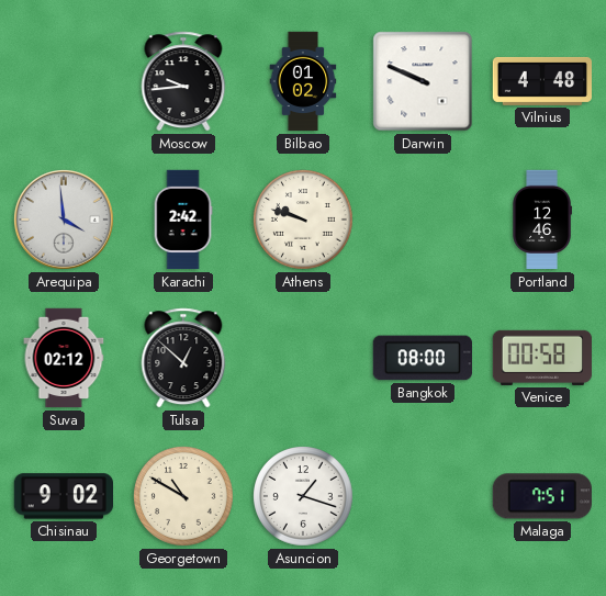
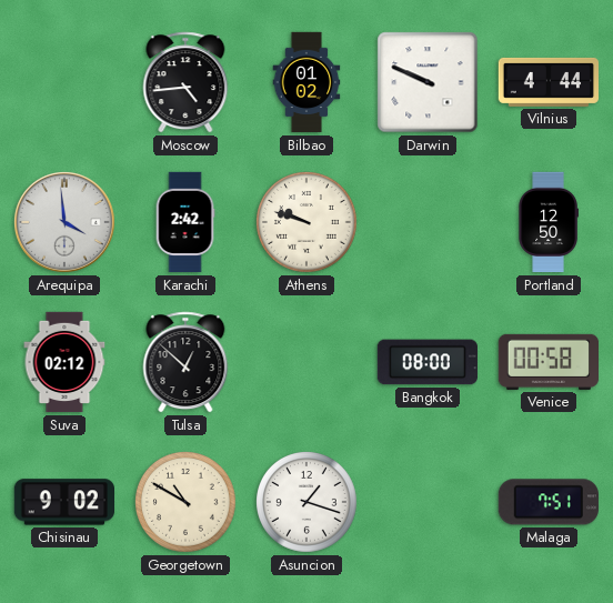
Moscow: 9:44 -> 4:44
Vilnius: 4:48 -> 4:44
Portland: 12:46 -> 12:50
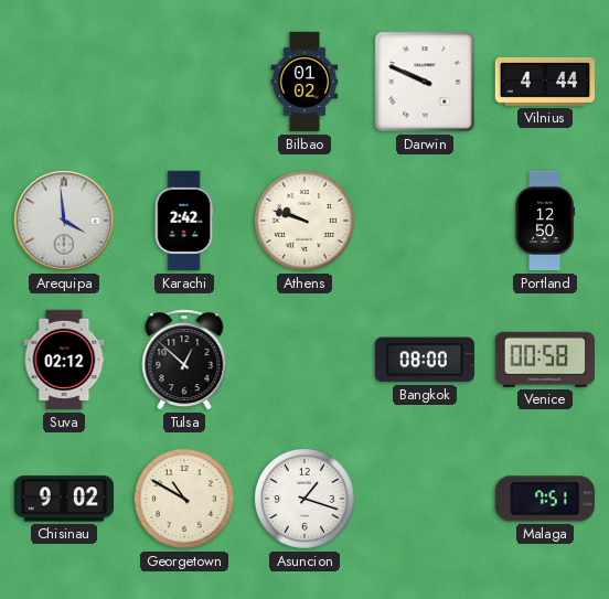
Moscow: 4:44 -> none
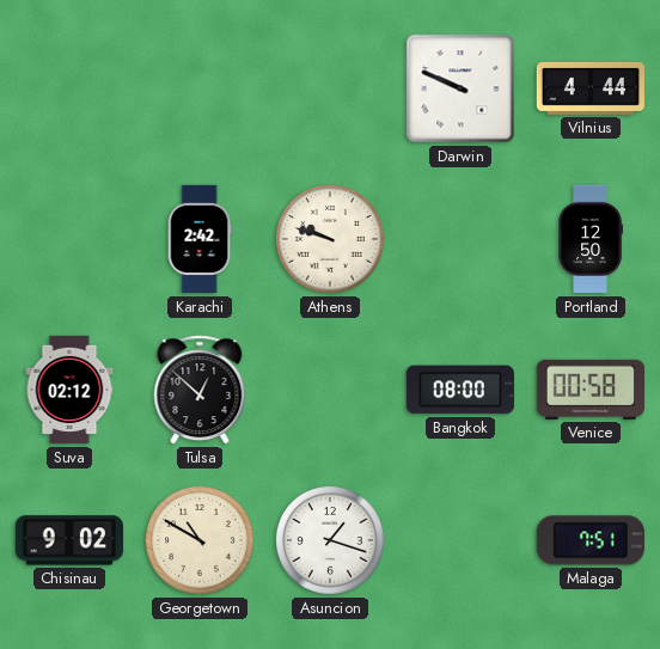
Bilbao: 01:02 -> none
Arequipa: 3:59 -> none
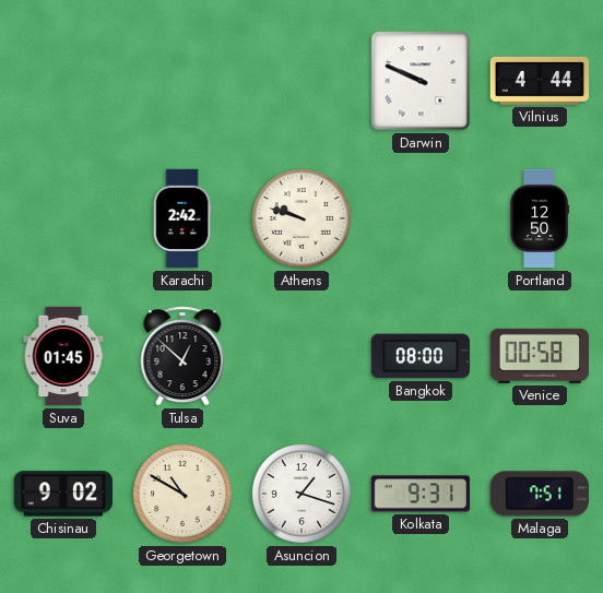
Suva: 02:12 -> 01:45
Kolkata: none -> 9:31
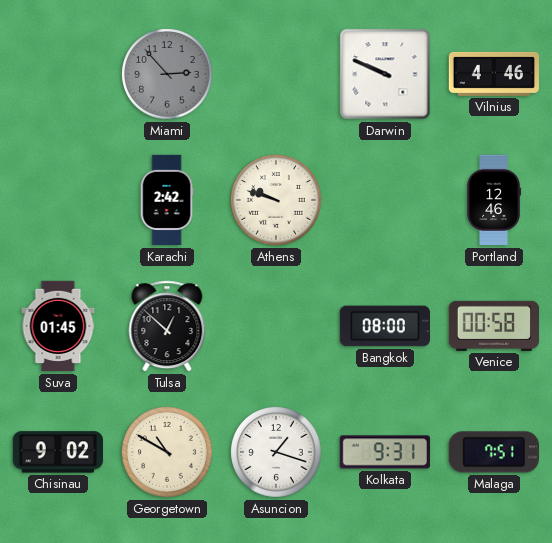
Miami: none -> 2:53
Vilnius: 4:44 -> 4:46
Portland: 12:50 -> 12:46
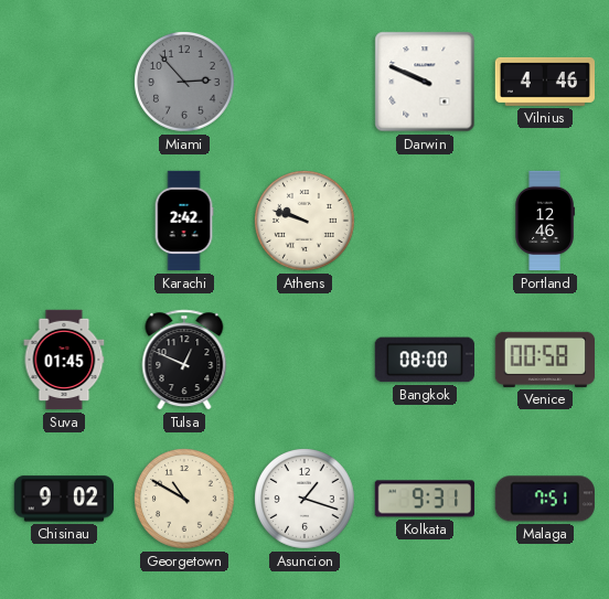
Tulsa: 12:52 -> 12:49
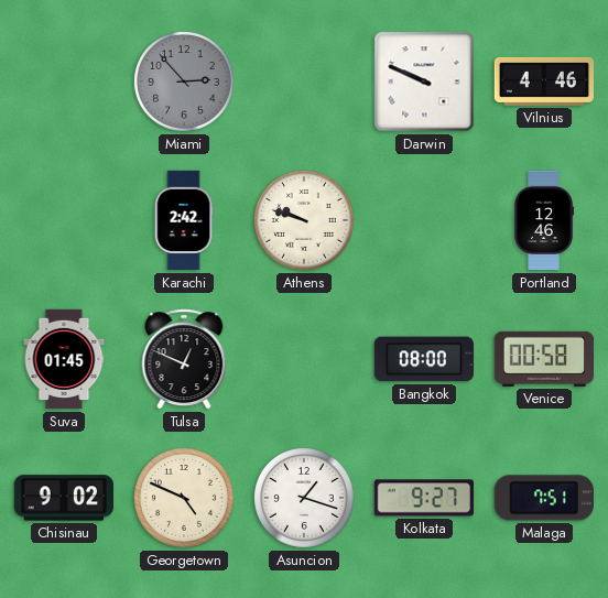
Georgetown: 10:50 -> 4:49
Kolkata: 9:31 -> 9:27
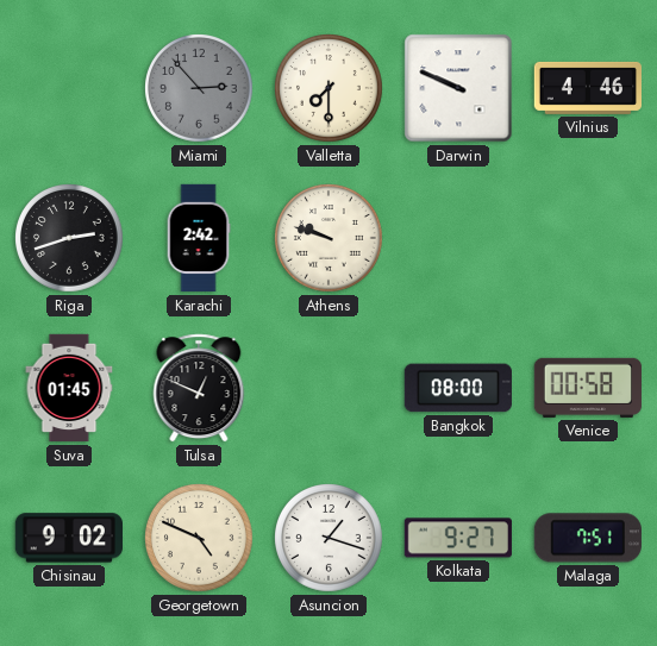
Valletta: none -> 7:30
Riga: none -> 2:42
Portland: 12:46 -> none
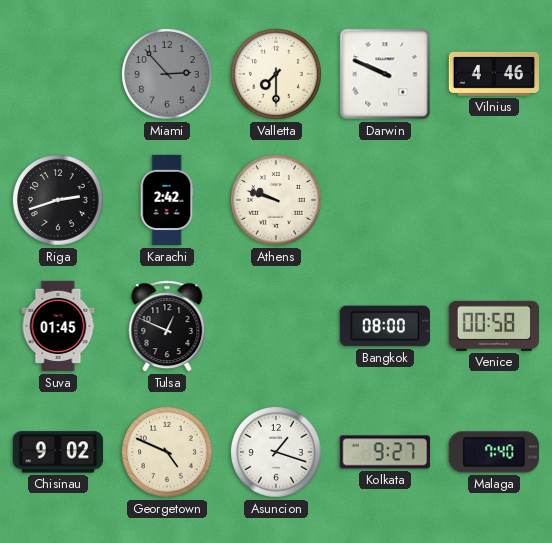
Malaga: 7:51 -> 7:40
